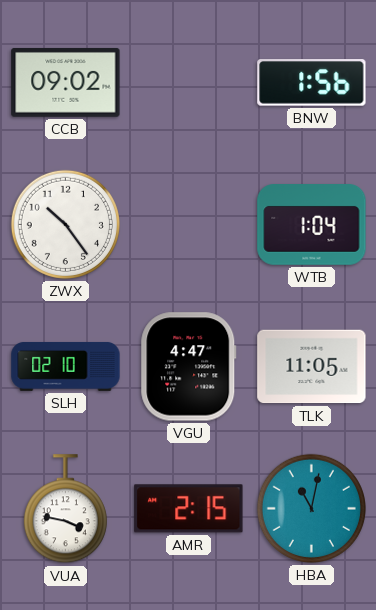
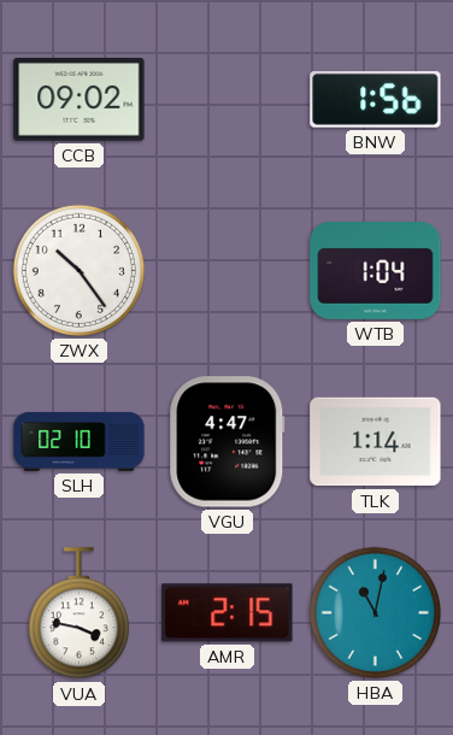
TLK: 11:05 -> 1:14
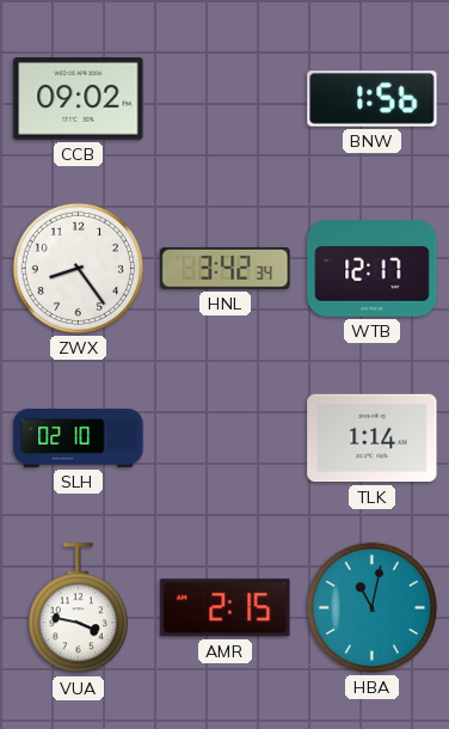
ZWX: 10:24 -> 8:24
HNL: none -> 3:42
WTB: 1:04 -> 12:17
VGU: 4:47 -> none
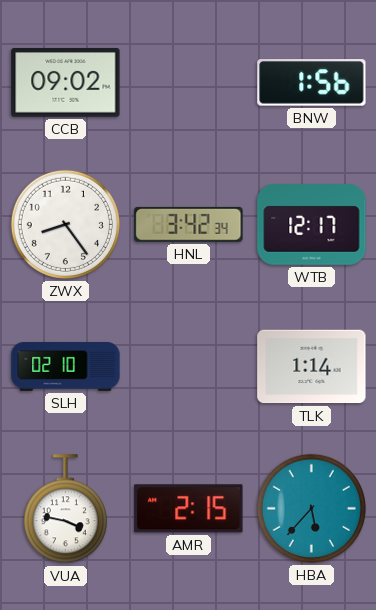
HBA: 11:02 -> 5:37
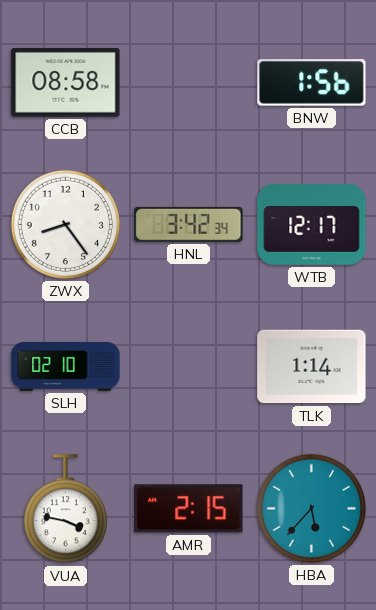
CCB: 09:02 -> 08:58
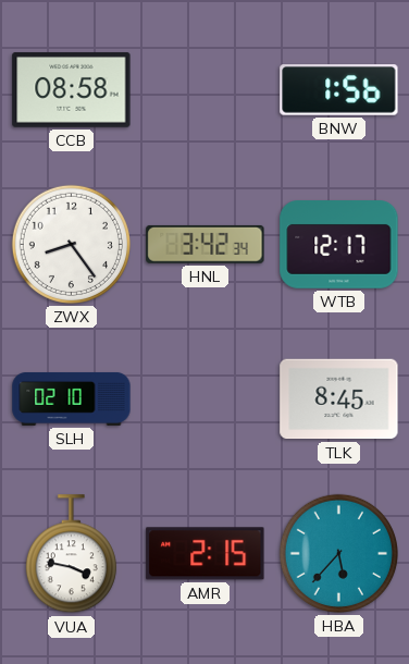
TLK: 1:14 -> 8:45
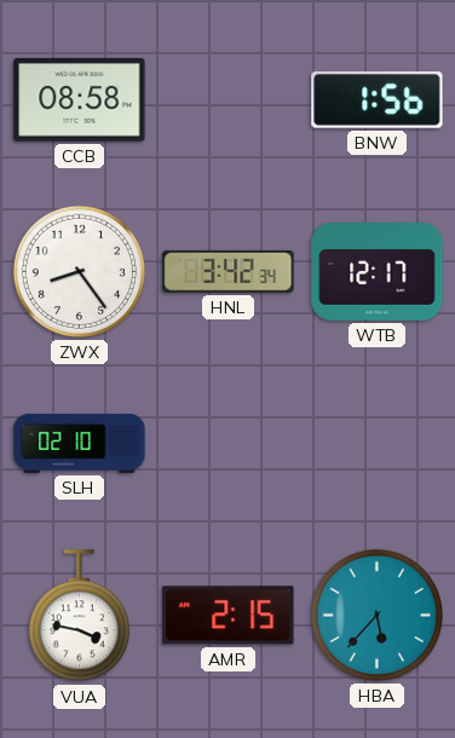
TLK: 8:45 -> none
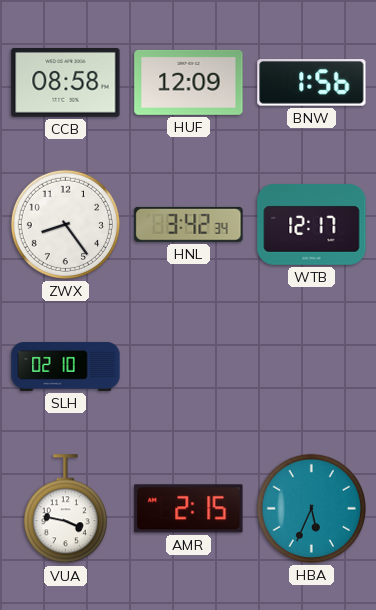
HUF: none -> 12:09
HBA: 5:37 -> 5:34
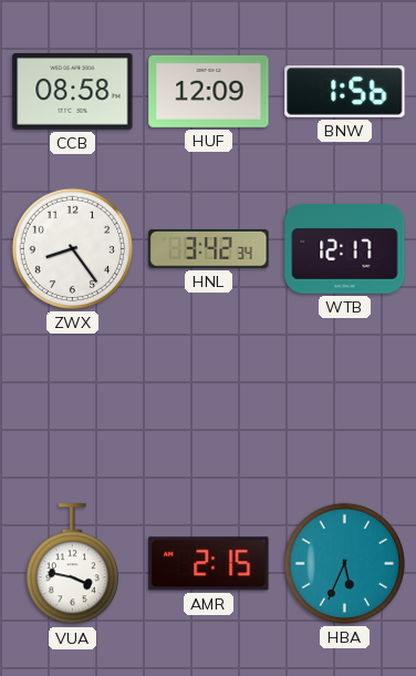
SLH: 02:10 -> none
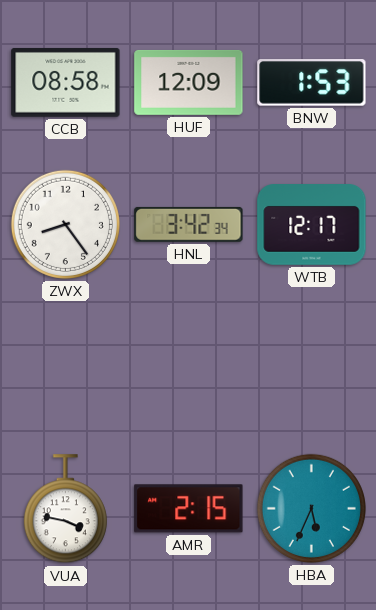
BNW: 1:56 -> 1:53
